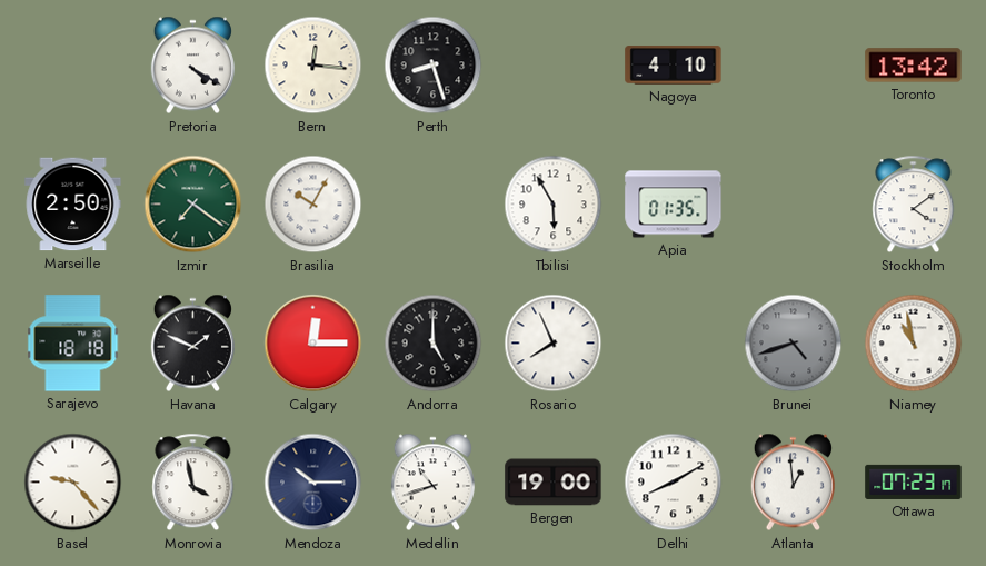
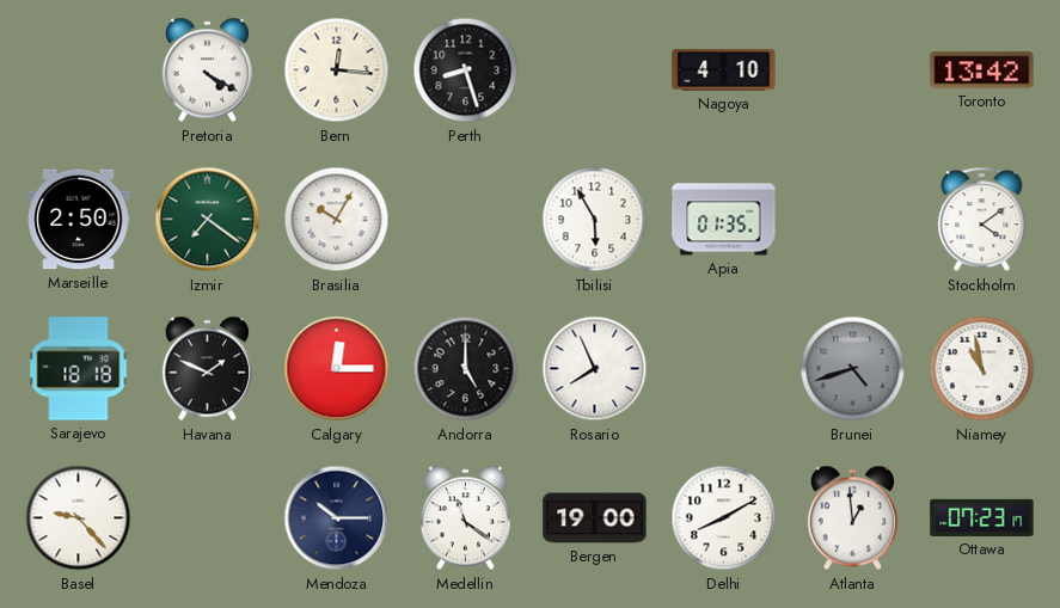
Monrovia: 3:58 -> none
Medellin: 10:42 -> 11:21
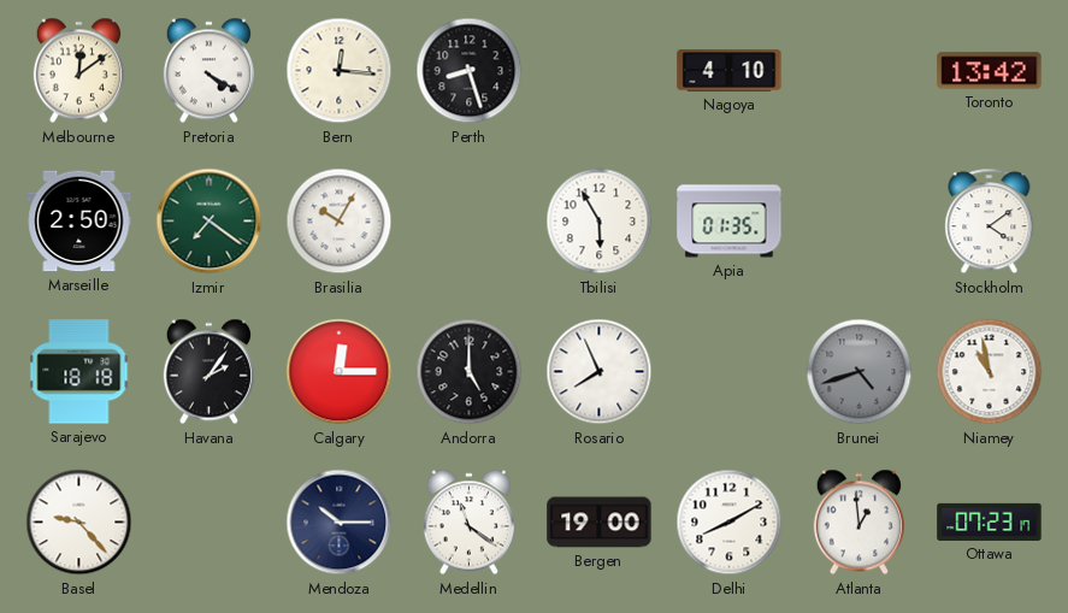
Melbourne: none -> 12:09
Havana: 1:49 -> 2:06
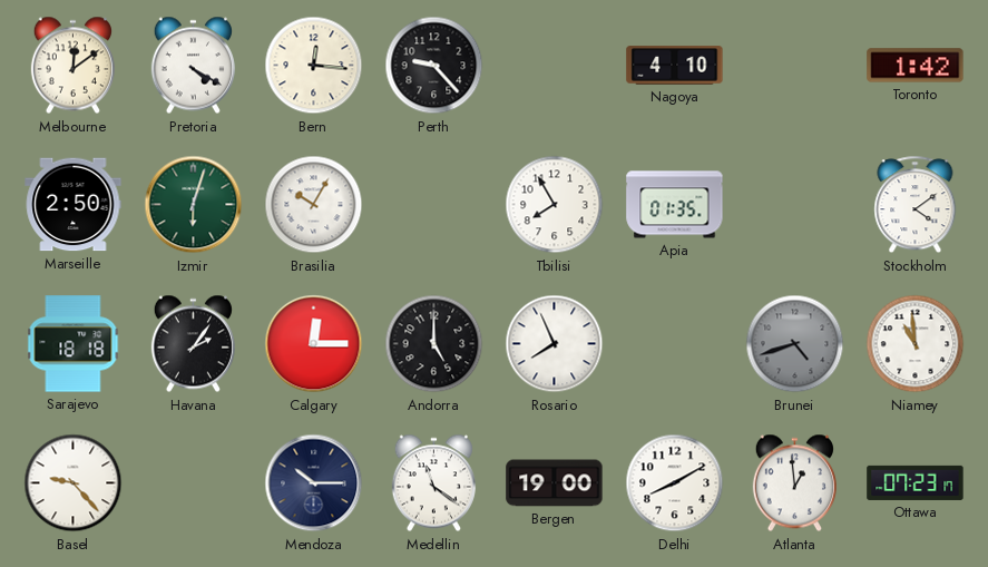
Perth: 8:27 -> 9:23
Toronto: 13:42 -> 1:42
Izmir: 7:21 -> 6:03
Tbilisi: 5:55 -> 7:55
Niamey: 10:58 -> 10:59
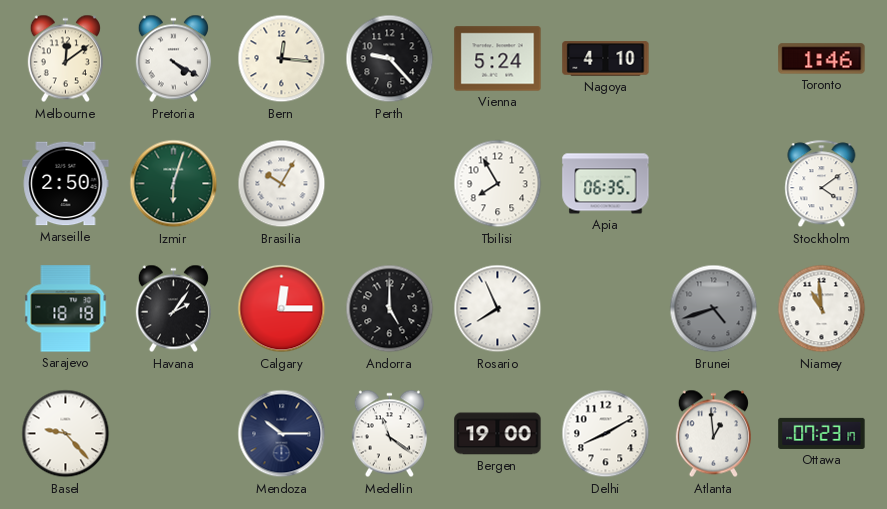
Vienna: none -> 5:24
Toronto: 1:42 -> 1:46
Apia: 01:35 -> 06:35
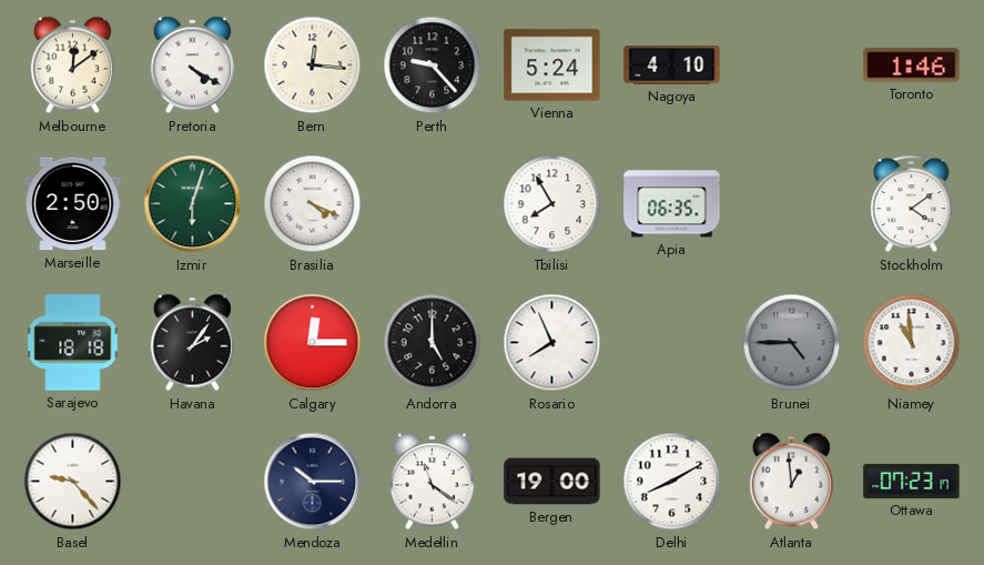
Brasilia: 10:05 -> 4:19
Brunei: 4:42 -> 4:45
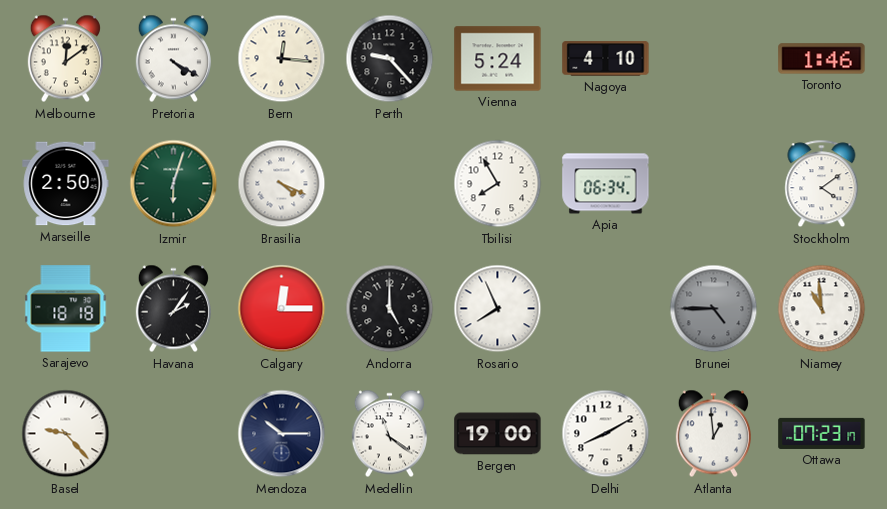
Apia: 06:35 -> 06:34
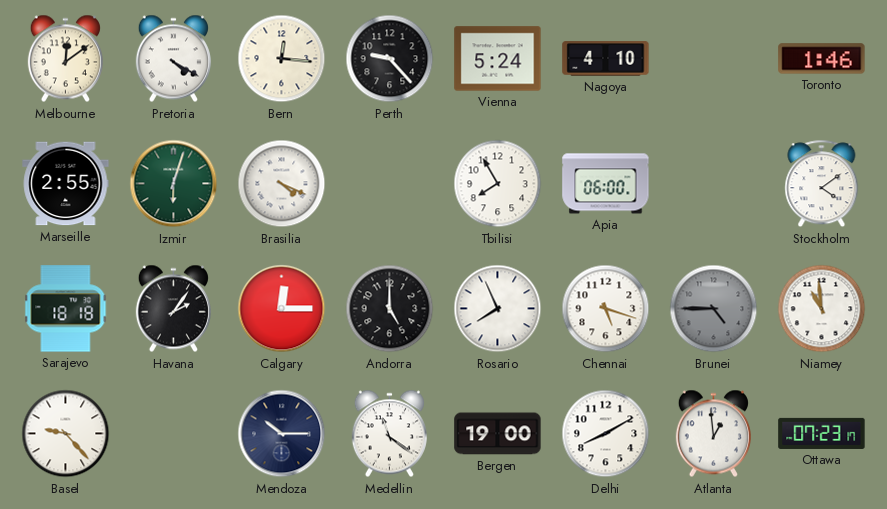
Marseille: 2:50 -> 2:55
Apia: 06:34 -> 06:00
Chennai: none -> 5:18
